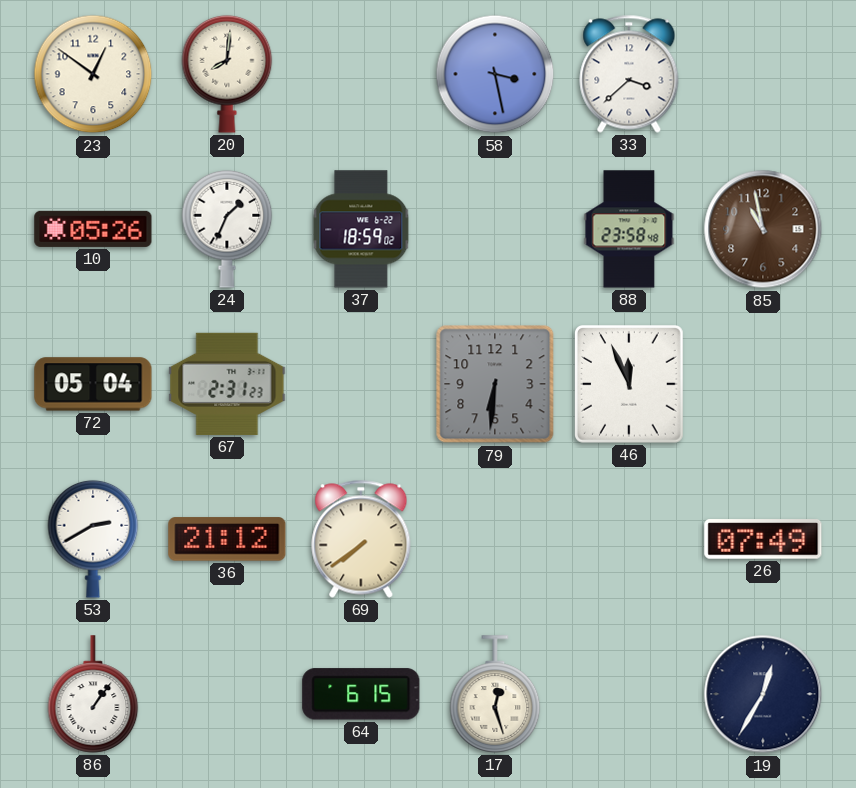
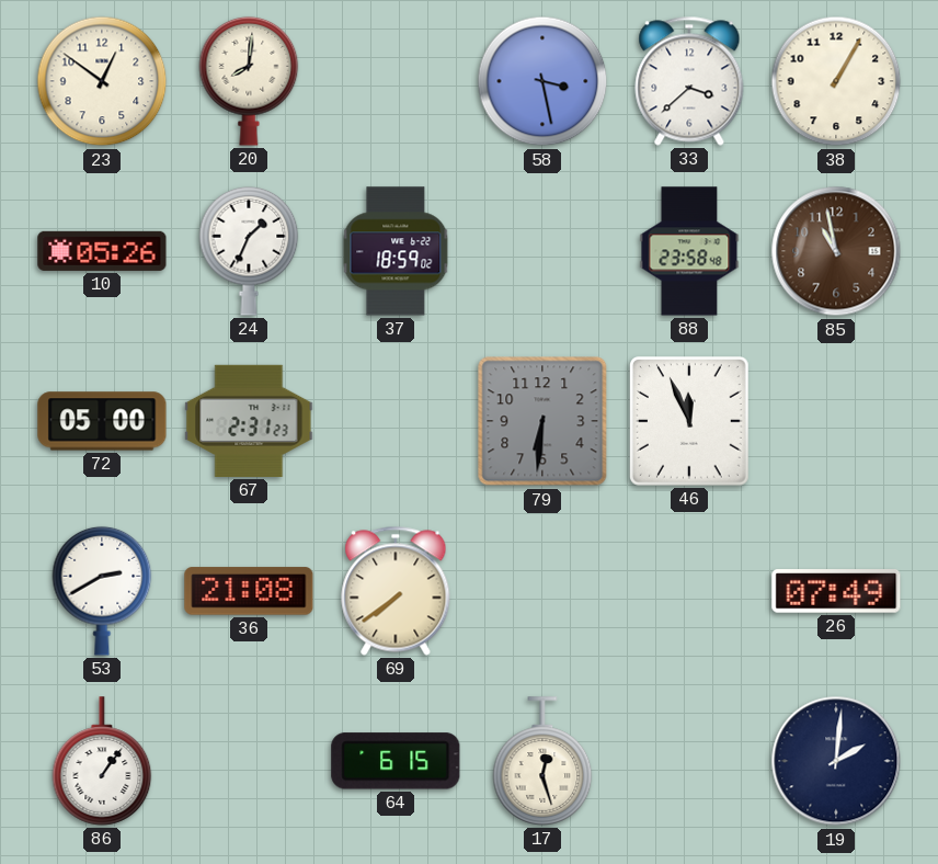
38: none -> 1:05
72: 05:04 -> 05:00
36: 21:12 -> 21:08
19: 12:35 -> 2:01
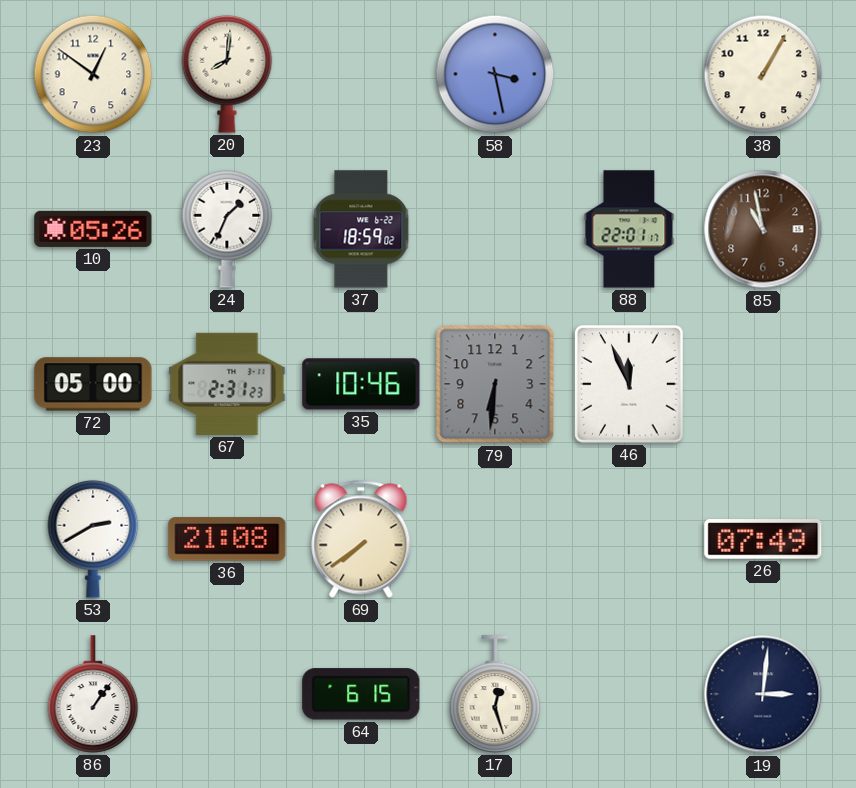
33: 3:38 -> none
88: 23:58 -> 22:01
35: none -> 10:46
19: 2:01 -> 3:01
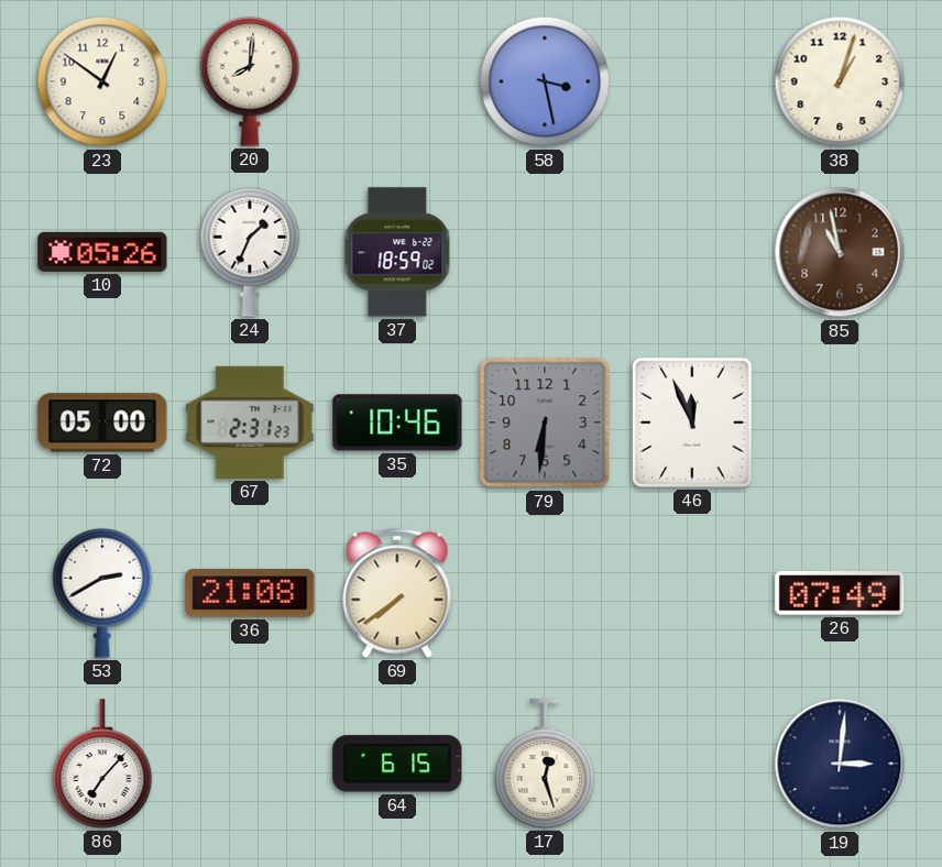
38: 1:05 -> 1:03
88: 22:01 -> none
86: 1:06 -> 7:07
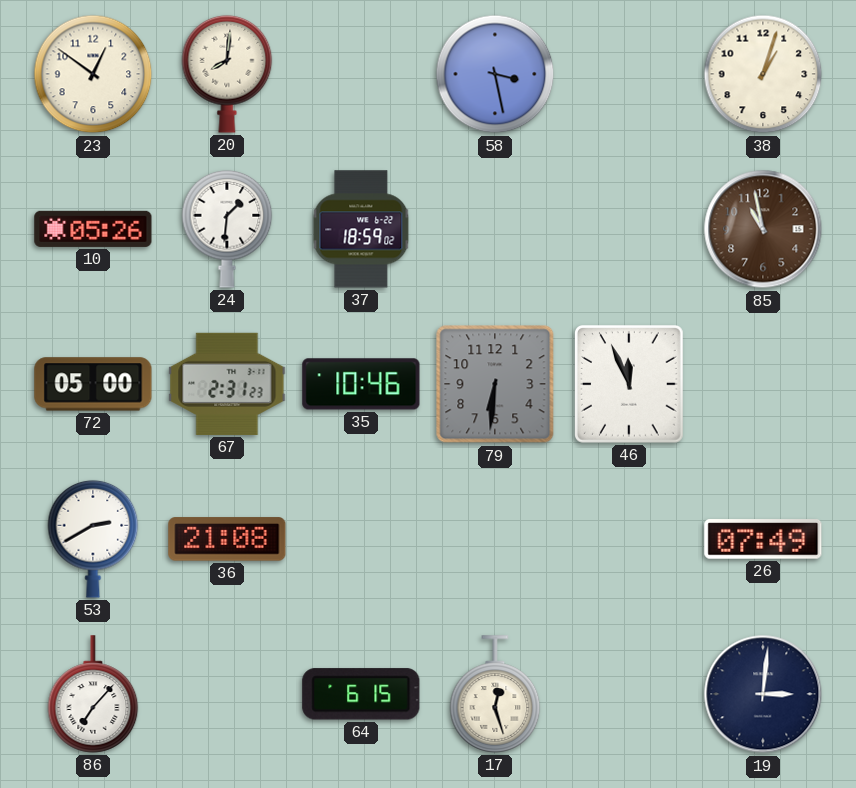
24: 1:34 -> 1:31
69: 7:39 -> none
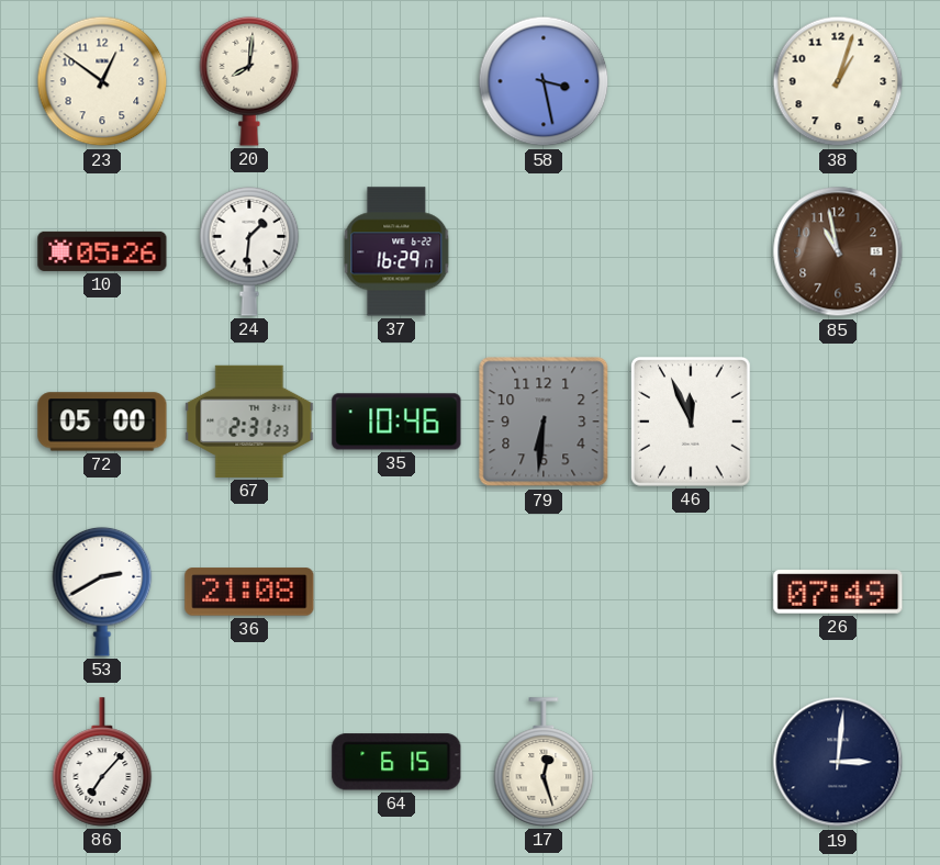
37: 18:59 -> 16:29
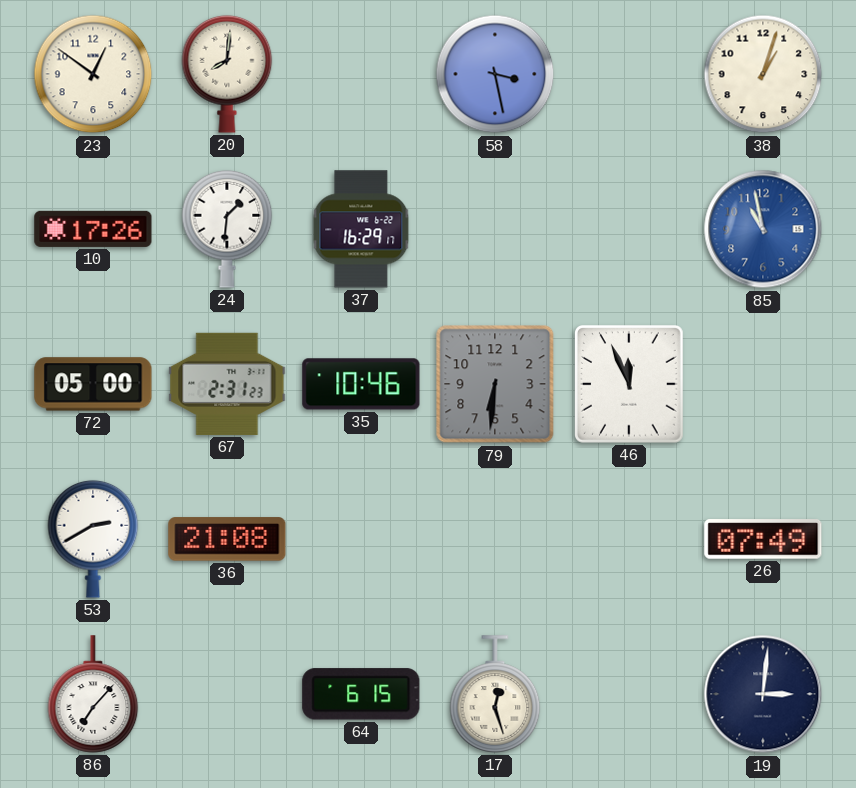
10: 05:26 -> 17:26
85 dial: brown -> blue
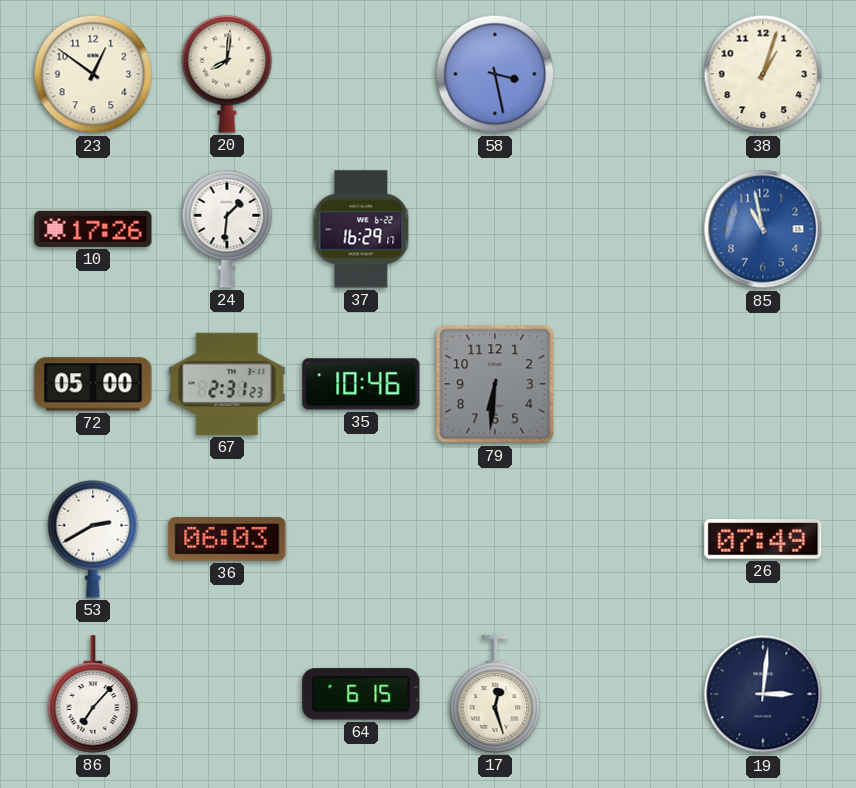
46: 11:56 -> none
36: 21:08 -> 06:03
